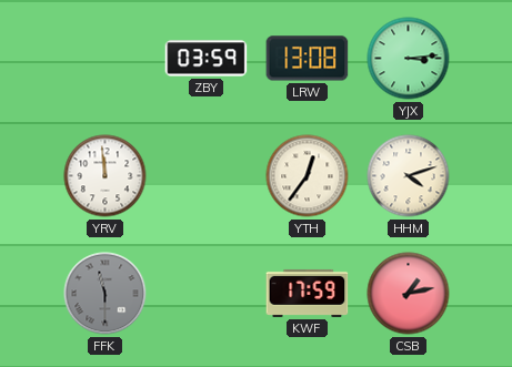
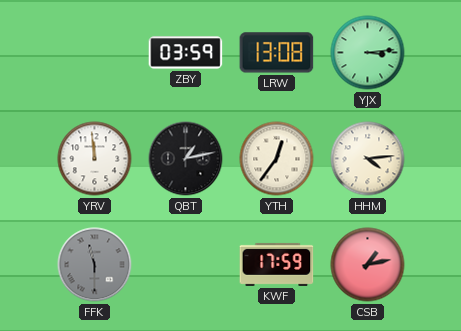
QBT: none -> 1:13
HHM: 4:12 -> 4:14
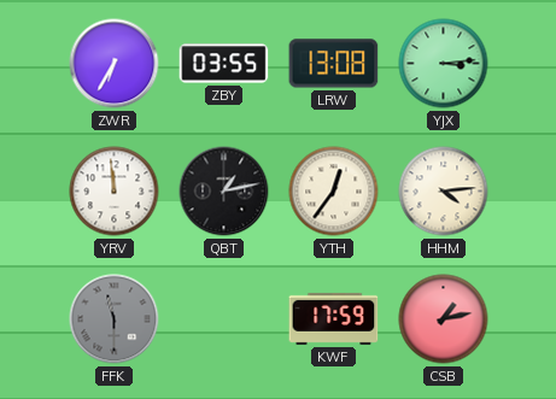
ZWR: none -> 6:35
ZBY: 03:59 -> 03:55
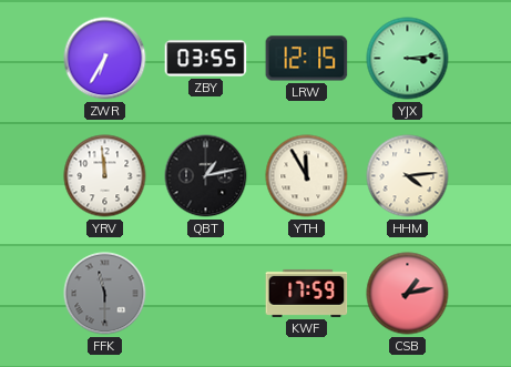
LRW: 13:08 -> 12:15
YTH: 12:36 -> 11:55
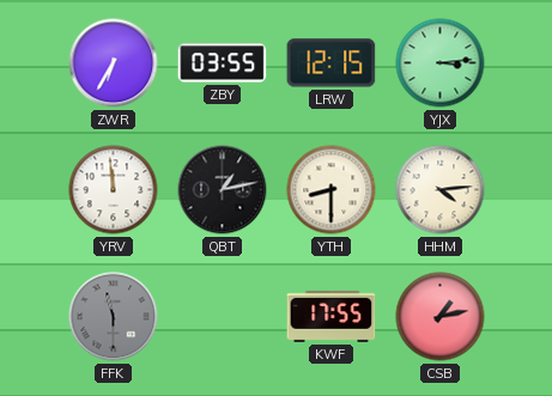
YTH: 11:55 -> 8:30
KWF: 17:59 -> 17:55
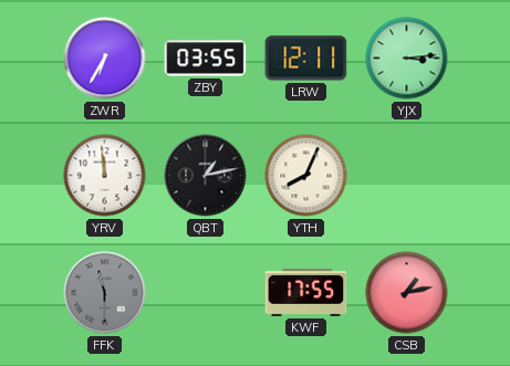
LRW: 12:15 -> 12:11
YTH: 8:30 -> 8:04
HHM: 4:14 -> none
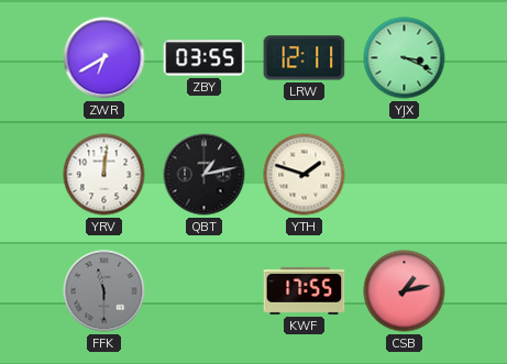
ZWR: 6:35 -> 6:40
YJX: 3:14 -> 3:19
YRV: 11:59 -> 12:01
YTH: 8:04 -> 1:48
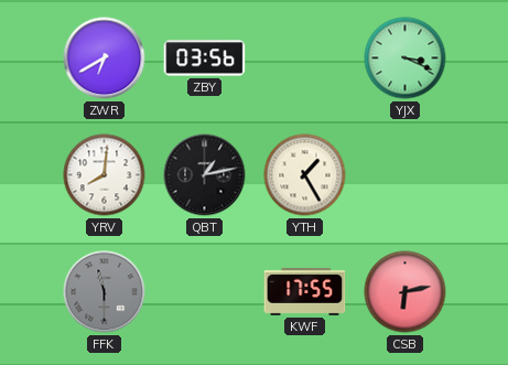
ZBY: 03:55 -> 03:56
LRW: 12:11 -> none
YRV: 12:01 -> 8:01
YTH: 1:48 -> 1:25
CSB: 1:13 -> 6:13
